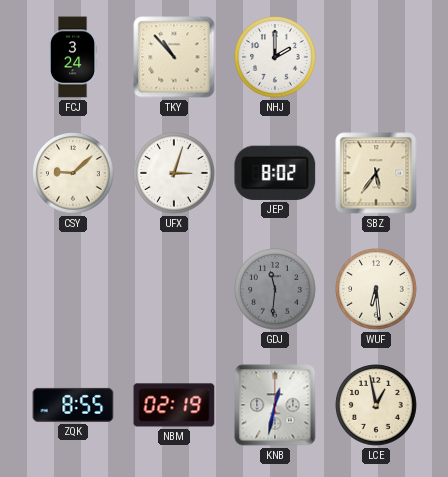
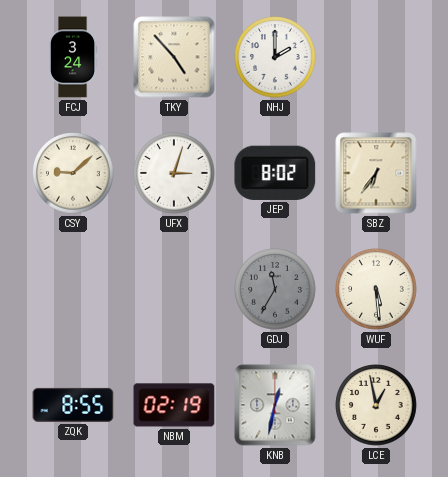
TKY: 10:53 -> 4:53
SBZ: 5:36 -> 6:36
GDJ: 11:31 -> 11:35
WUF: 6:29 -> 5:29
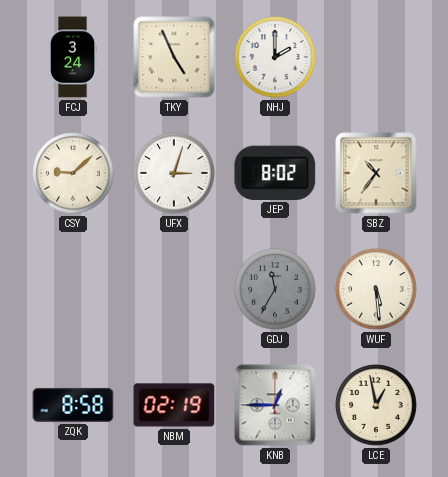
TKY: 4:53 -> 4:56
SBZ: 6:36 -> 10:36
ZQK: 8:55 -> 8:58
KNB: 12:32 -> 12:45
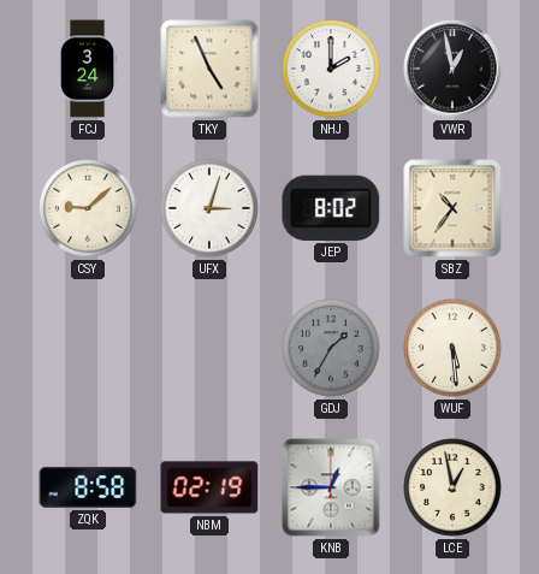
VWR: none -> 12:58
GDJ: 11:35 -> 1:35
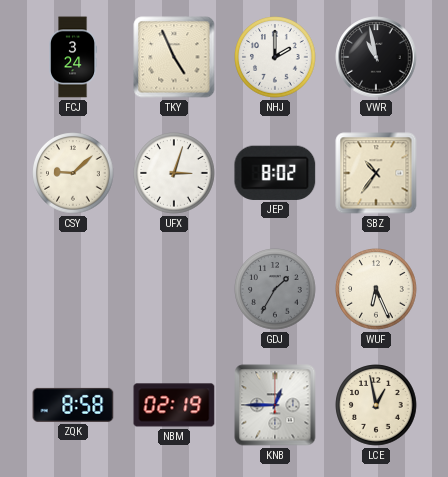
VWR: 12:58 -> 10:58
WUF: 5:29 -> 6:26
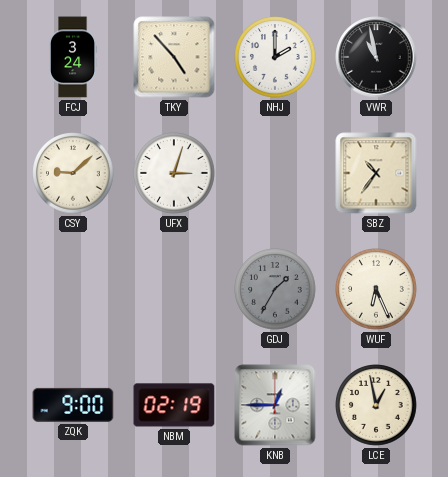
TKY: 4:56 -> 4:53
JEP: 8:02 -> none
ZQK: 8:58 -> 9:00
